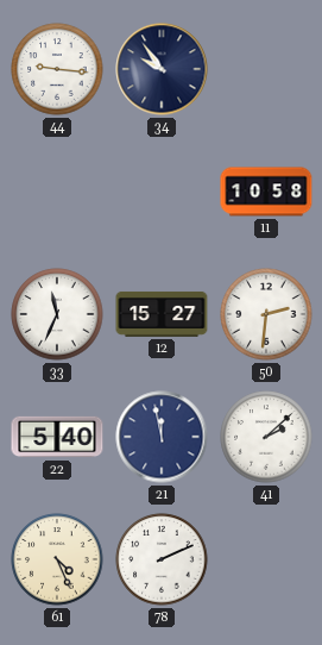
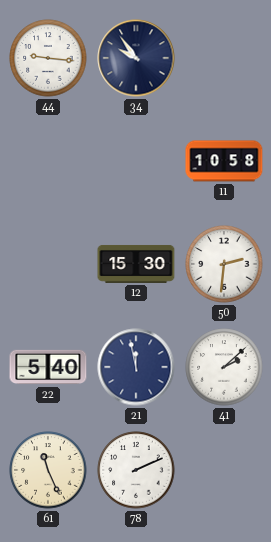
33: 11:34 -> none
12: 15:27 -> 15:30
61: 4:26 -> 11:26
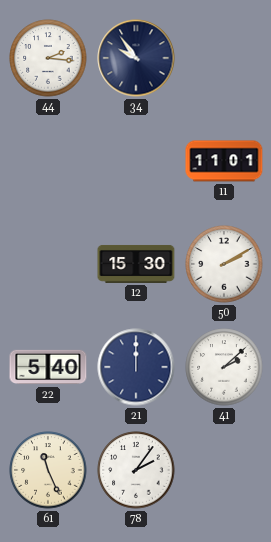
44: 9:16 -> 2:16
11: 10:58 -> 11:01
50: 2:31 -> 2:10
21: 11:58 -> 12:00
78: 2:11 -> 2:06
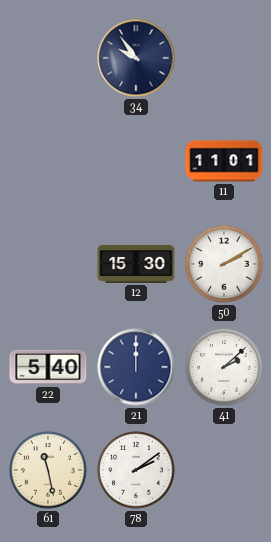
44: 2:16 -> none
61: 11:26 -> 11:28
78: 2:06 -> 2:09
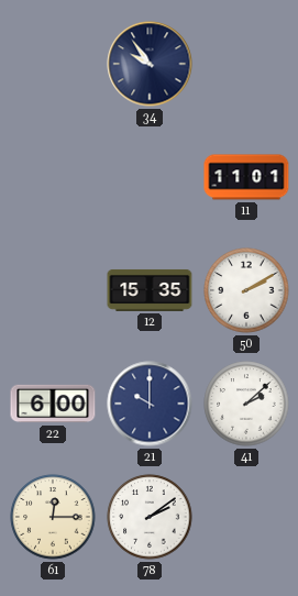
12: 15:30 -> 15:35
22: 5:40 -> 6:00
21: 12:00 -> 10:00
61: 11:28 -> 12:15
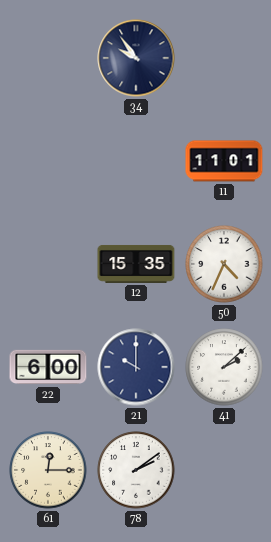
50: 2:10 -> 4:34
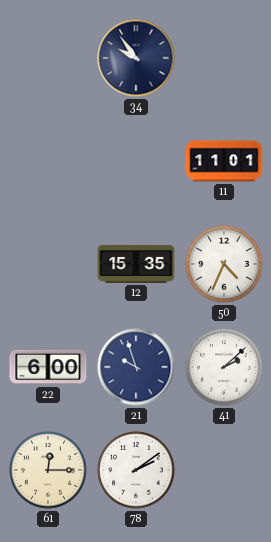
21: 10:00 -> 9:57
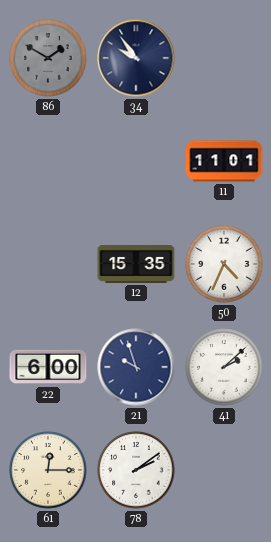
86: none -> 1:50
